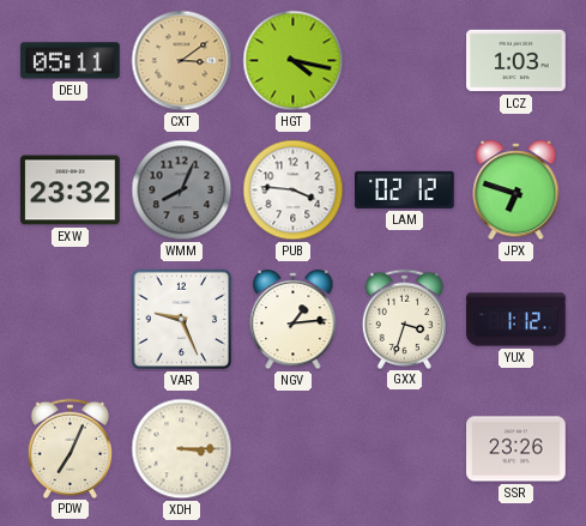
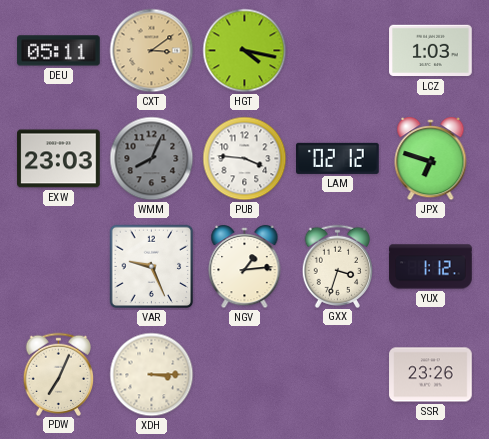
EXW: 23:32 -> 23:03
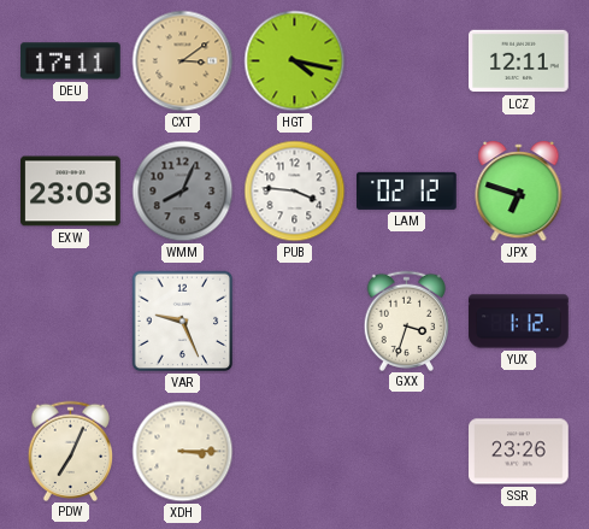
DEU: 05:11 -> 17:11
LCZ: 1:03 -> 12:11
NGV: 1:14 -> none
